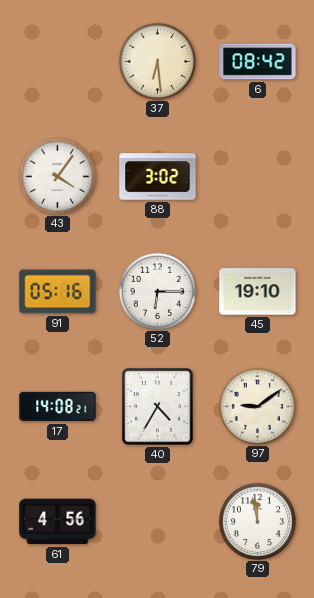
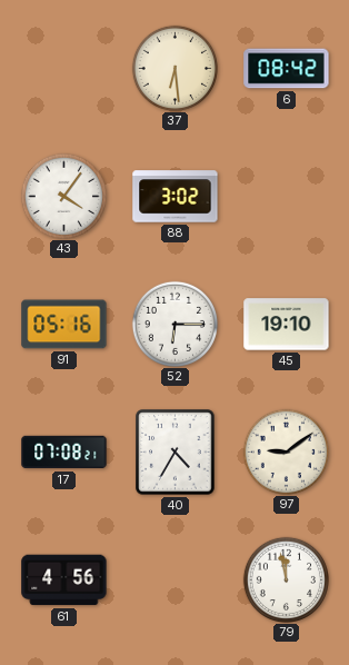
17: 14:08 -> 07:08
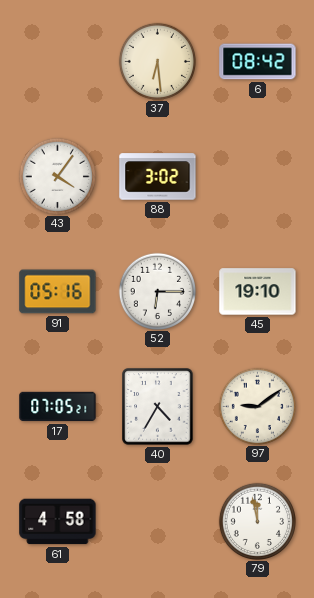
17: 07:08 -> 07:05
61: 4:56 -> 4:58
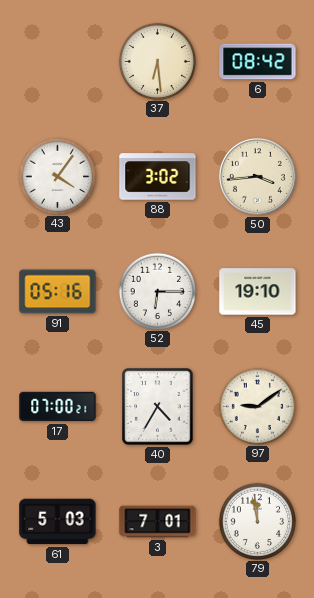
50: none -> 3:44
17: 07:05 -> 07:00
61: 4:58 -> 5:03
3: none -> 7:01
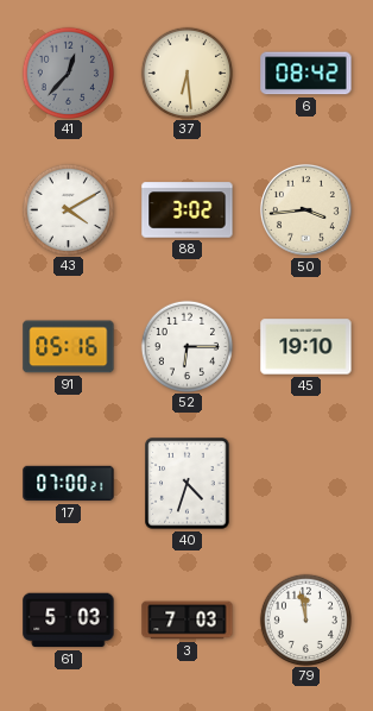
41: none -> 12:37
43: 4:06 -> 4:10
40: 4:35 -> 4:33
97: 9:09 -> none
3: 7:01 -> 7:03
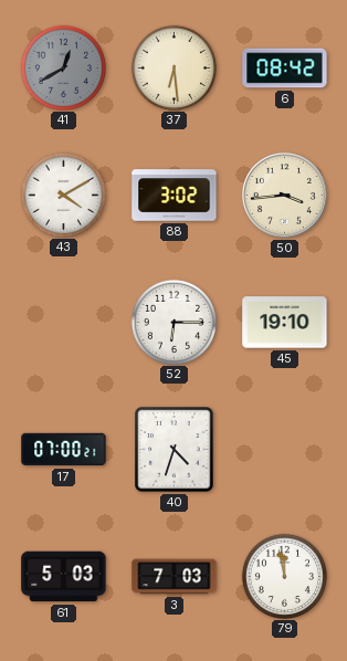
41: 12:37 -> 12:40
91: 05:16 -> none
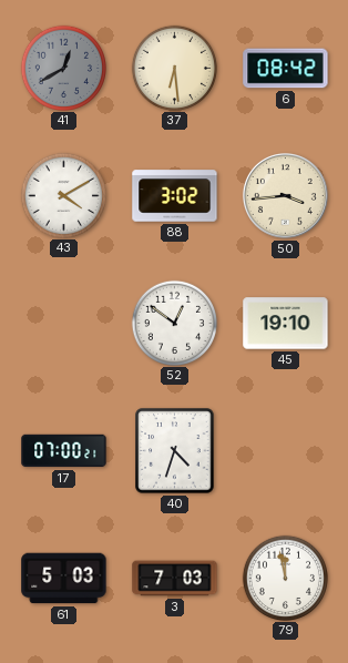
52: 6:15 -> 12:51
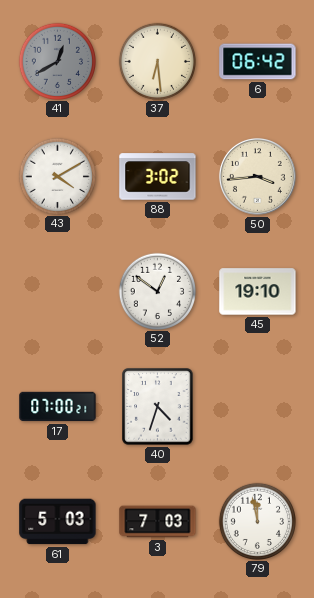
6: 08:42 -> 06:42
